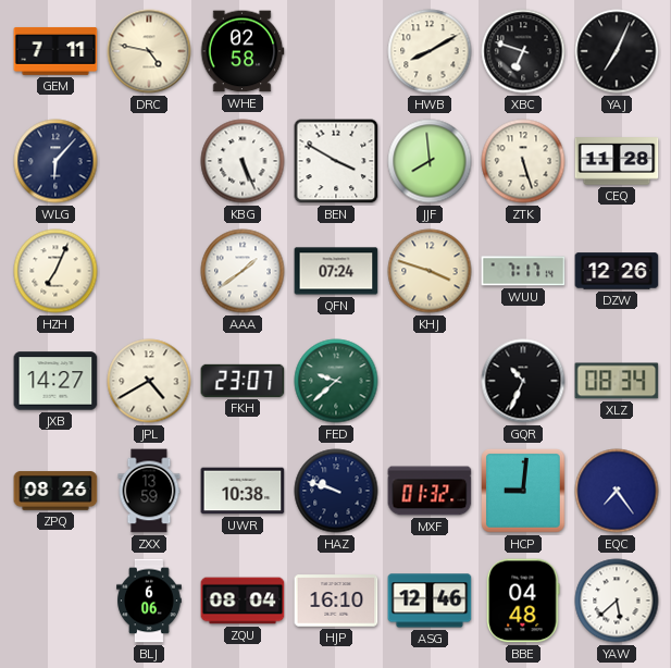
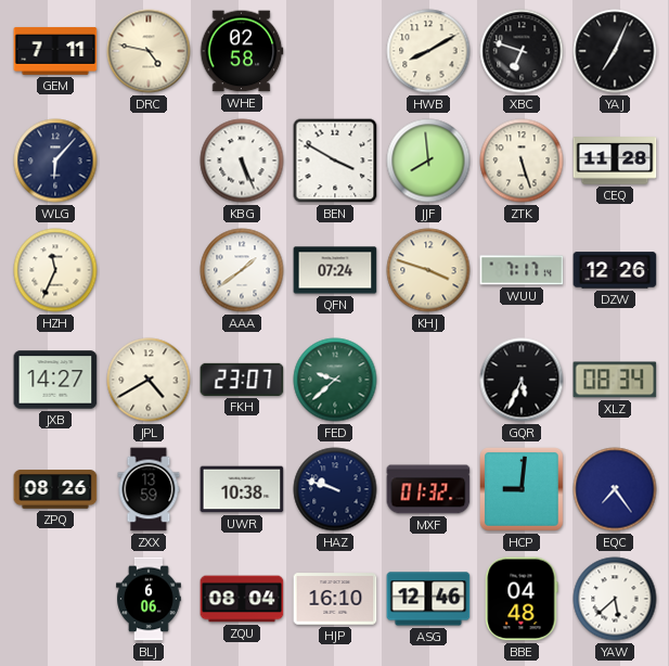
HZH: 7:04 -> 11:34
GQR: 10:34 -> 5:34
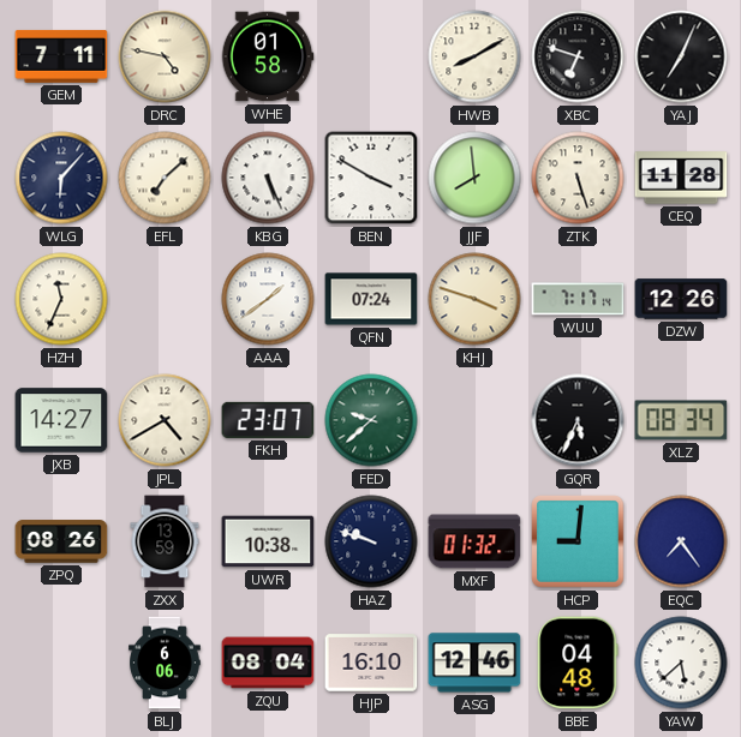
WHE: 02:58 -> 01:58
EFL: none -> 7:08
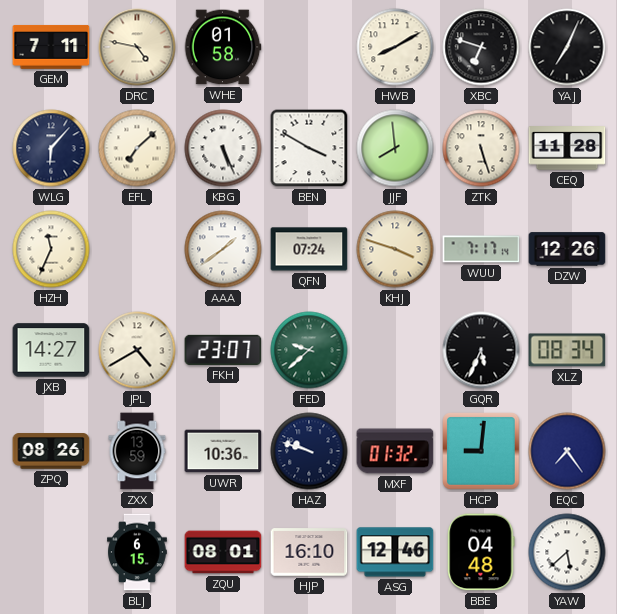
UWR: 10:38 -> 10:36
BLJ: 6:06 -> 6:15
ZQU: 08:04 -> 08:01
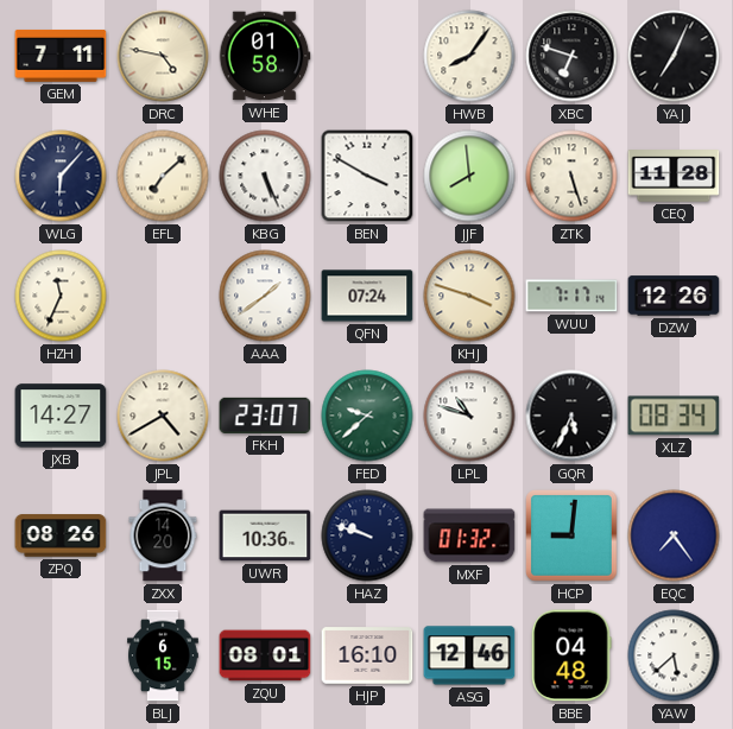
HWB: 8:10 -> 8:06
LPL: none -> 10:48
ZXX: 13:59 -> 14:20
